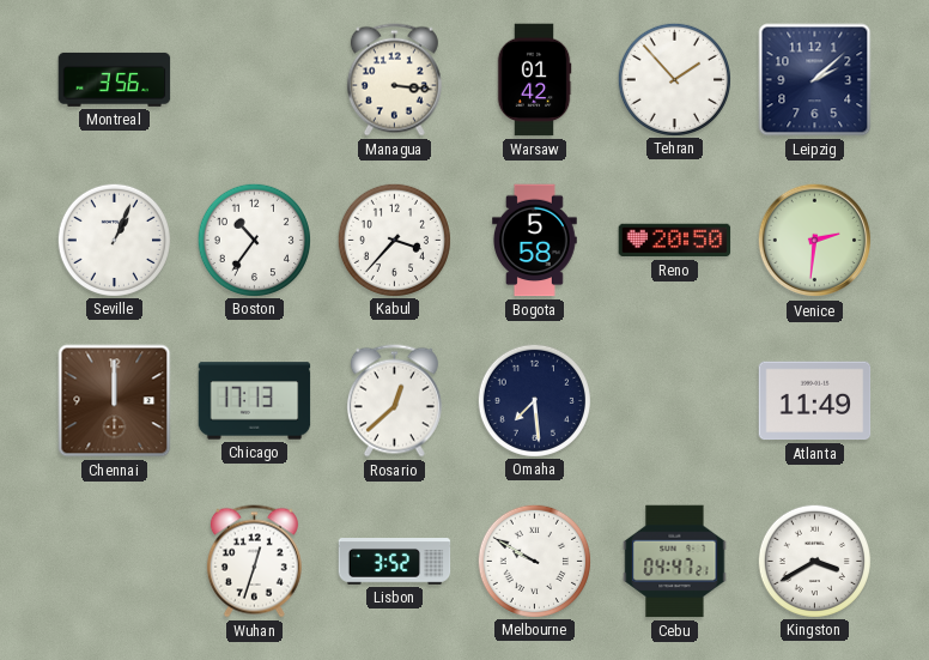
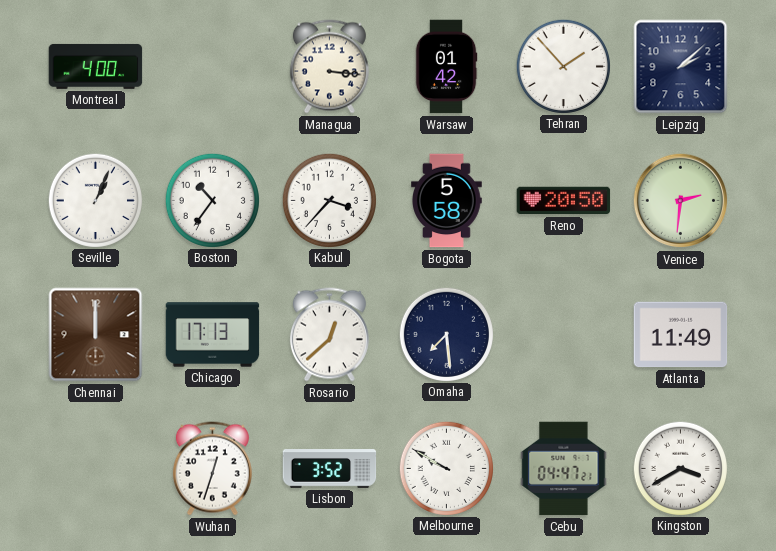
Montreal: 3:56 -> 4:00
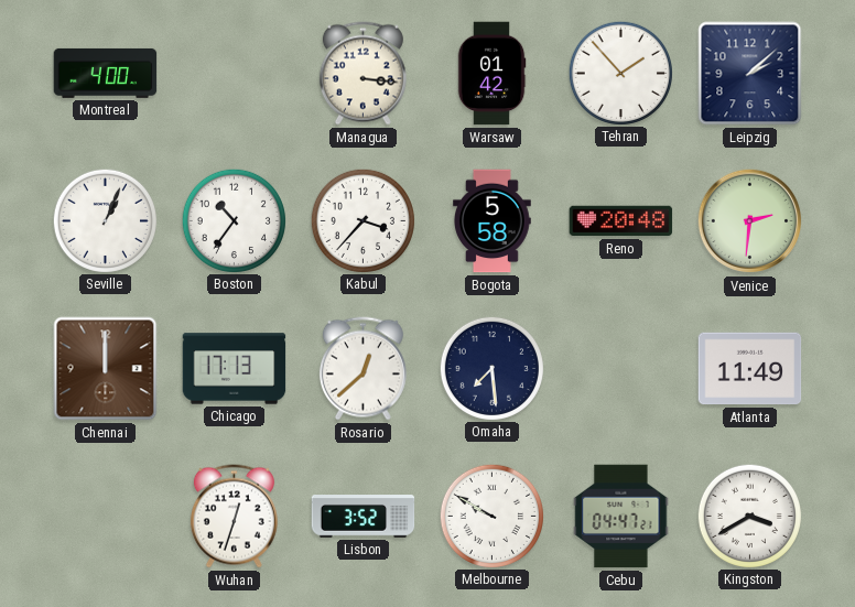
Reno: 20:50 -> 20:48
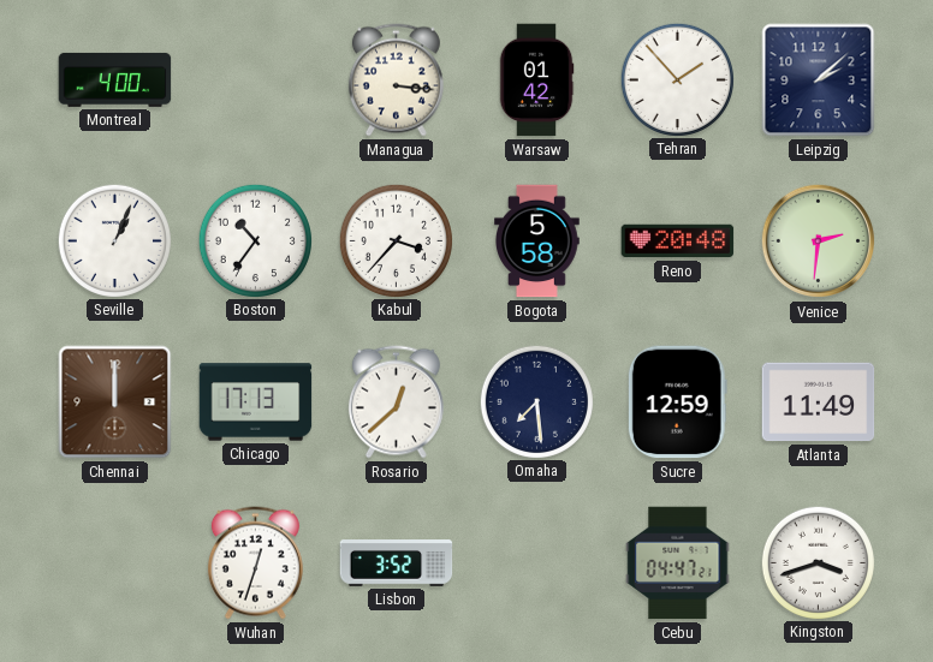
Sucre: none -> 12:59
Melbourne: 9:50 -> none
Kingston: 3:40 -> 3:42
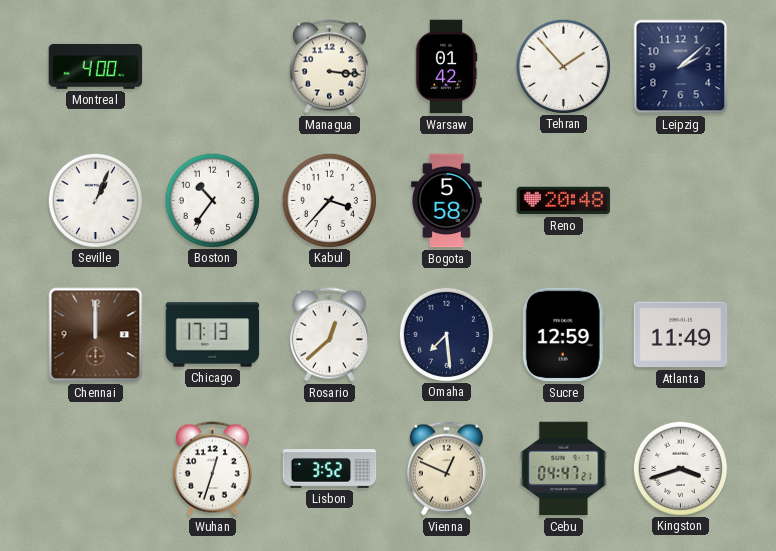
Venice: 2:31 -> none
Vienna: none -> 12:49
